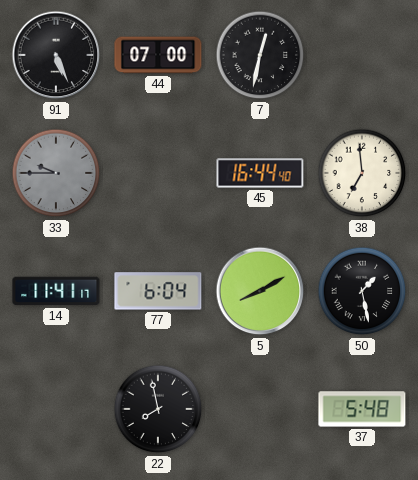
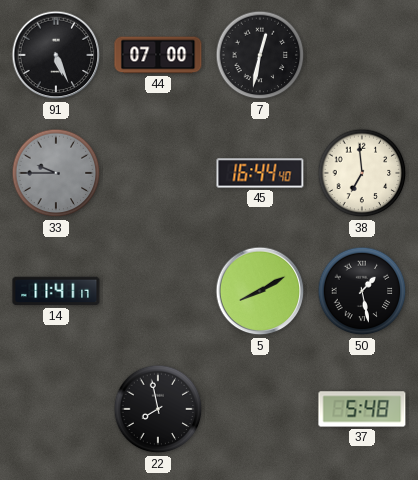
77: 6:04 -> none
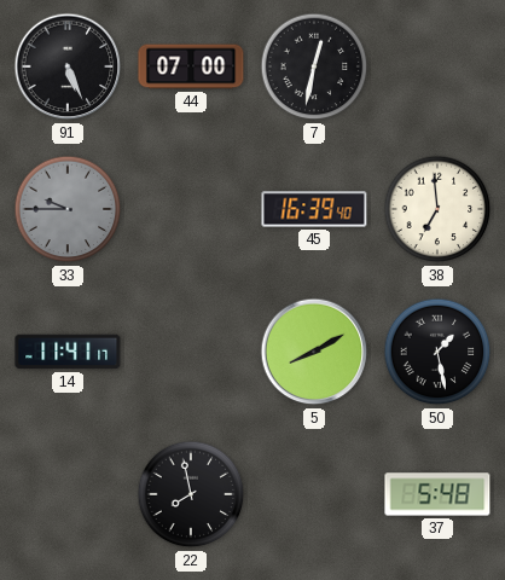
45: 16:44 -> 16:39
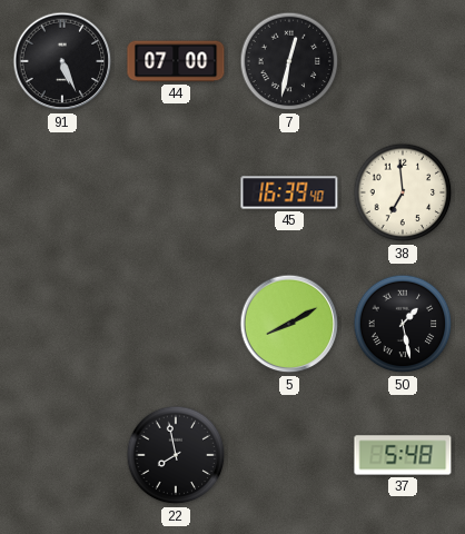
33: 9:45 -> none
14: 11:41 -> none
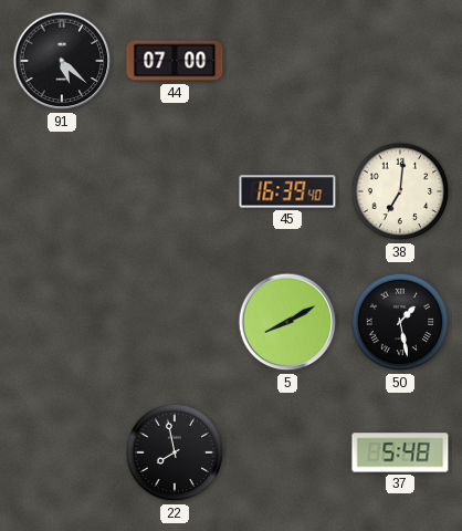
91: 5:26 -> 5:22
7: 12:32 -> none
38: 6:59 -> 7:01
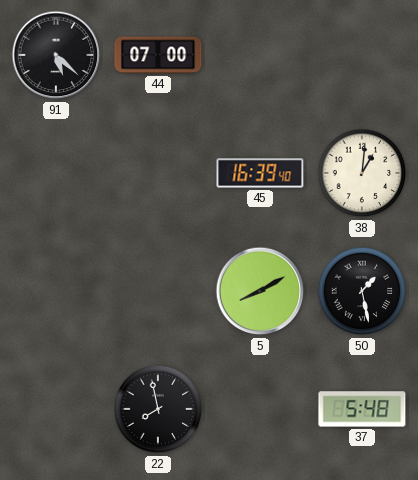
38: 7:01 -> 1:01
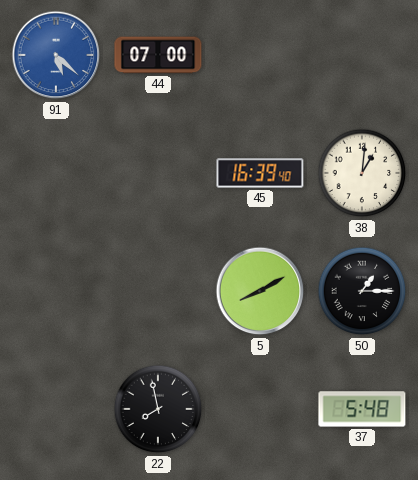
91 dial: black -> blue
50: 1:28 -> 1:15
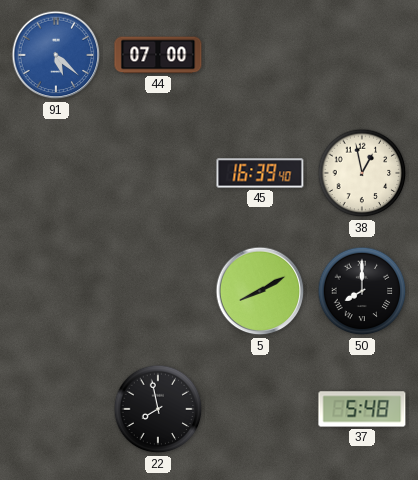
38: 1:01 -> 12:58
50: 1:15 -> 8:00
